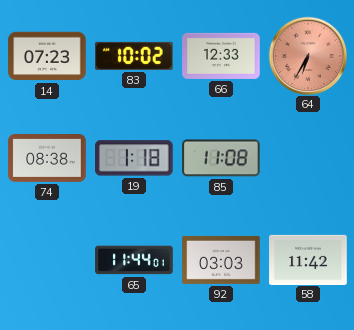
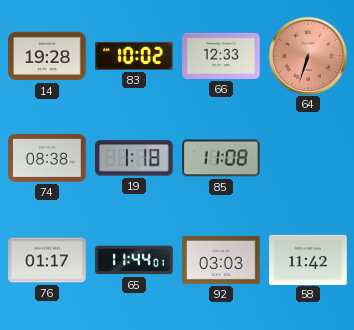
14: 07:23 -> 19:28
64: 6:35 -> 6:33
76: none -> 01:17
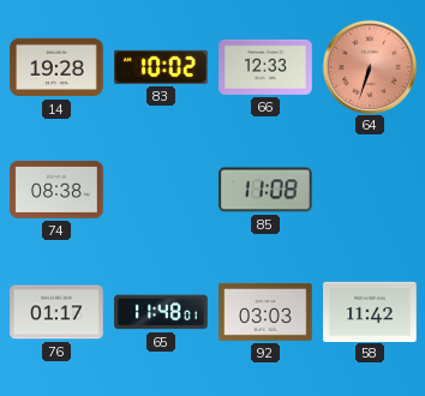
19: 1:18 -> none
65: 11:44 -> 11:48
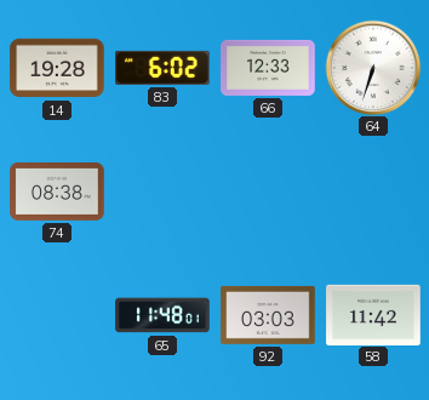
83: 10:02 -> 6:02
64 dial: salmon -> white
85: 11:08 -> none
76: 01:17 -> none
